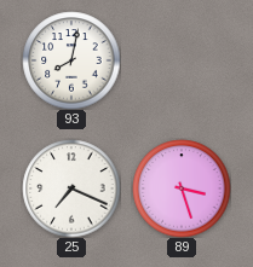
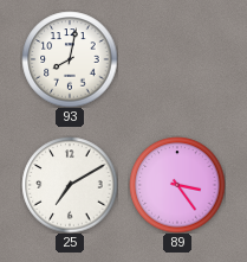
25: 7:19 -> 7:10
89: 3:27 -> 3:24
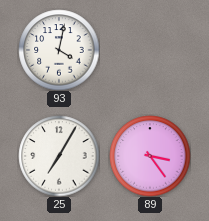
93: 8:02 -> 4:02
25: 7:10 -> 7:05
